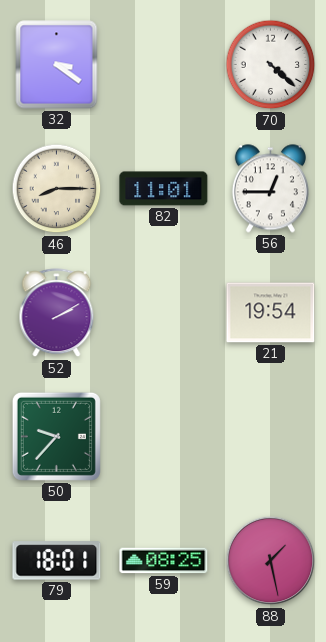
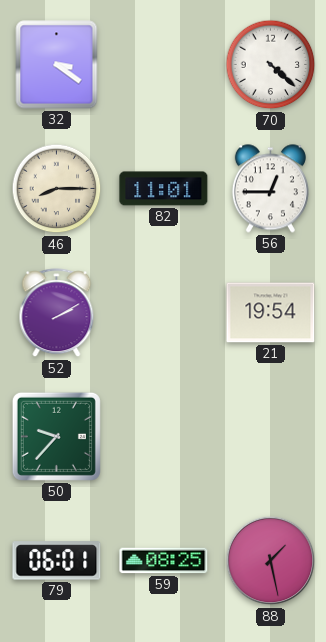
79: 18:01 -> 06:01
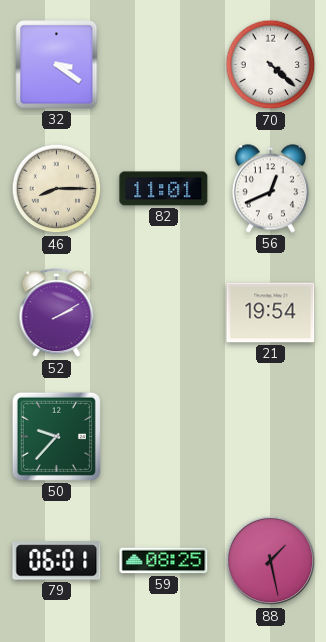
56: 12:45 -> 12:41
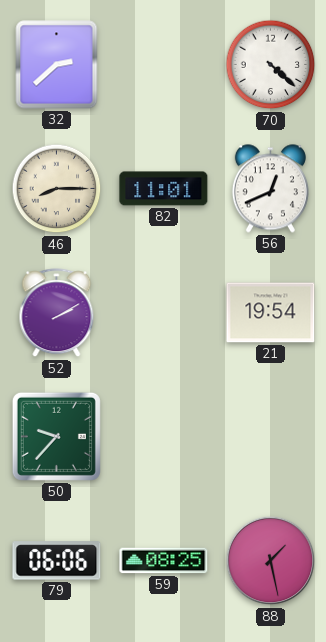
32: 3:21 -> 2:38
79: 06:01 -> 06:06
